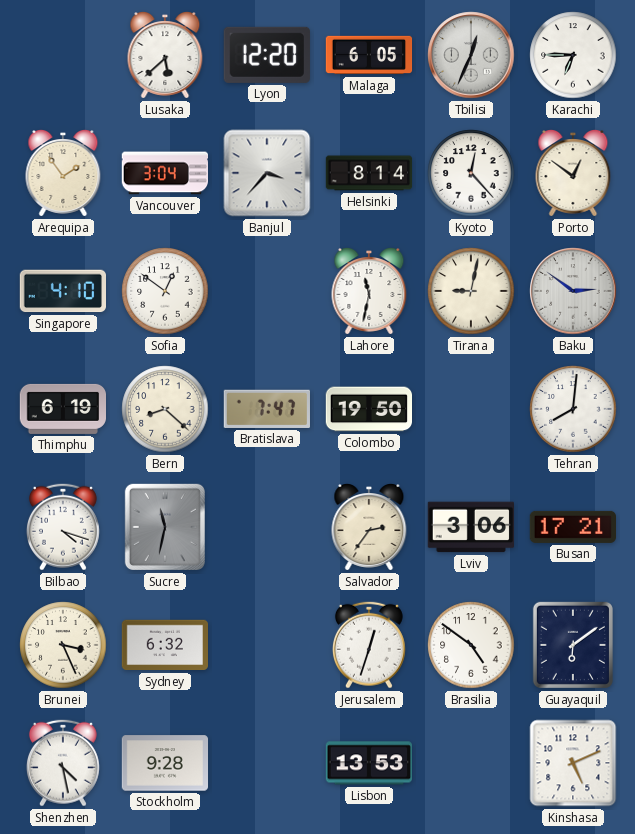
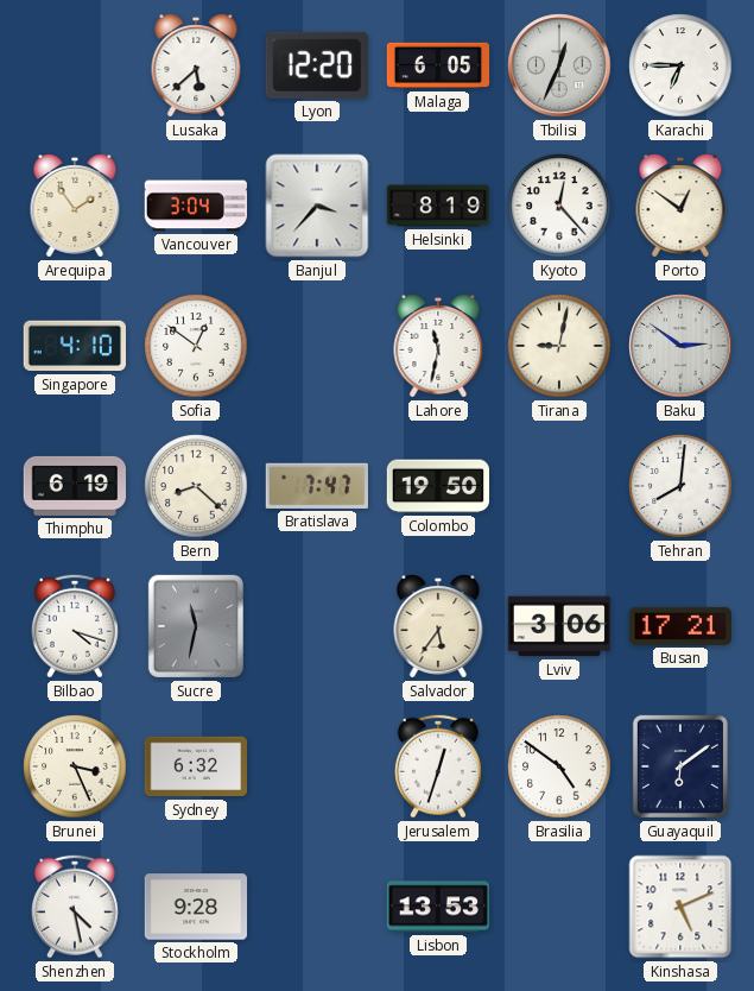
Helsinki: 8:14 -> 8:19
Salvador: 2:36 -> 5:36
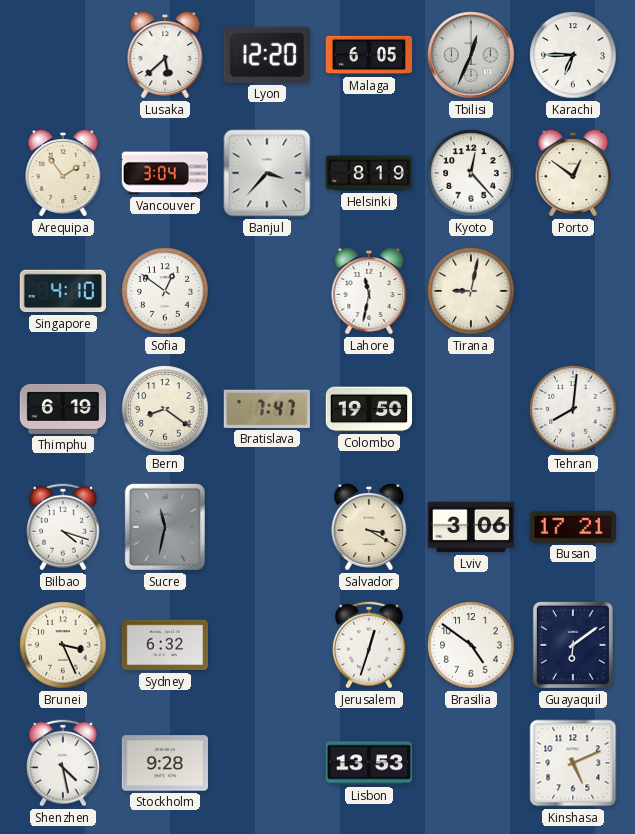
Baku: 2:51 -> none
Bern: 8:22 -> 8:21
Salvador: 5:36 -> 3:20
